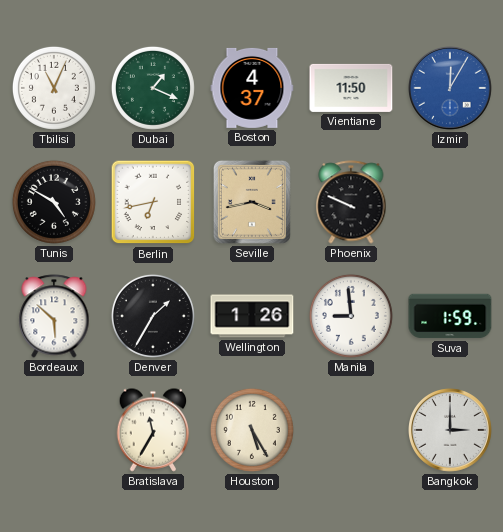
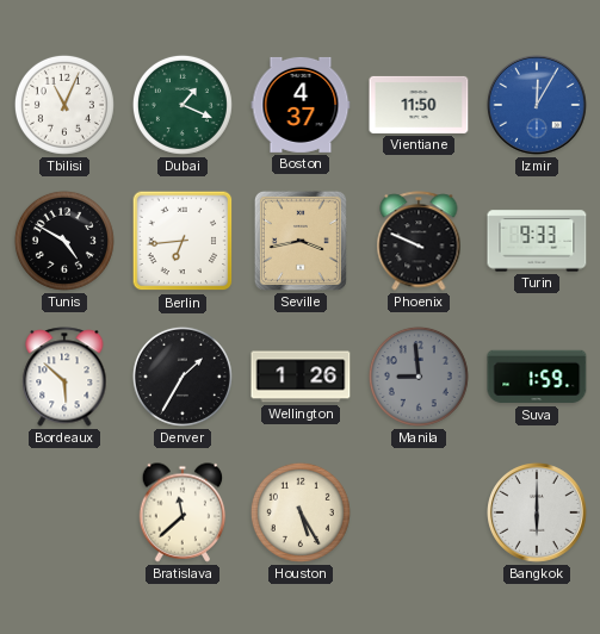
Berlin: 6:43 -> 6:44
Turin: none -> 9:33
Manila dial: white -> grey
Bratislava: 11:35 -> 11:38
Bangkok: 3:00 -> 6:00
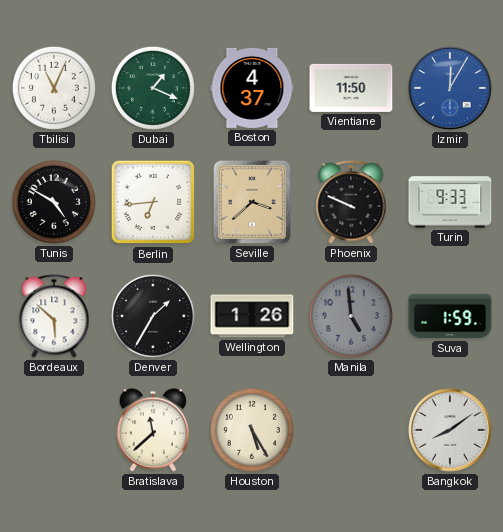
Seville: 3:43 -> 3:38
Manila: 8:59 -> 4:59
Bangkok: 6:00 -> 8:09
